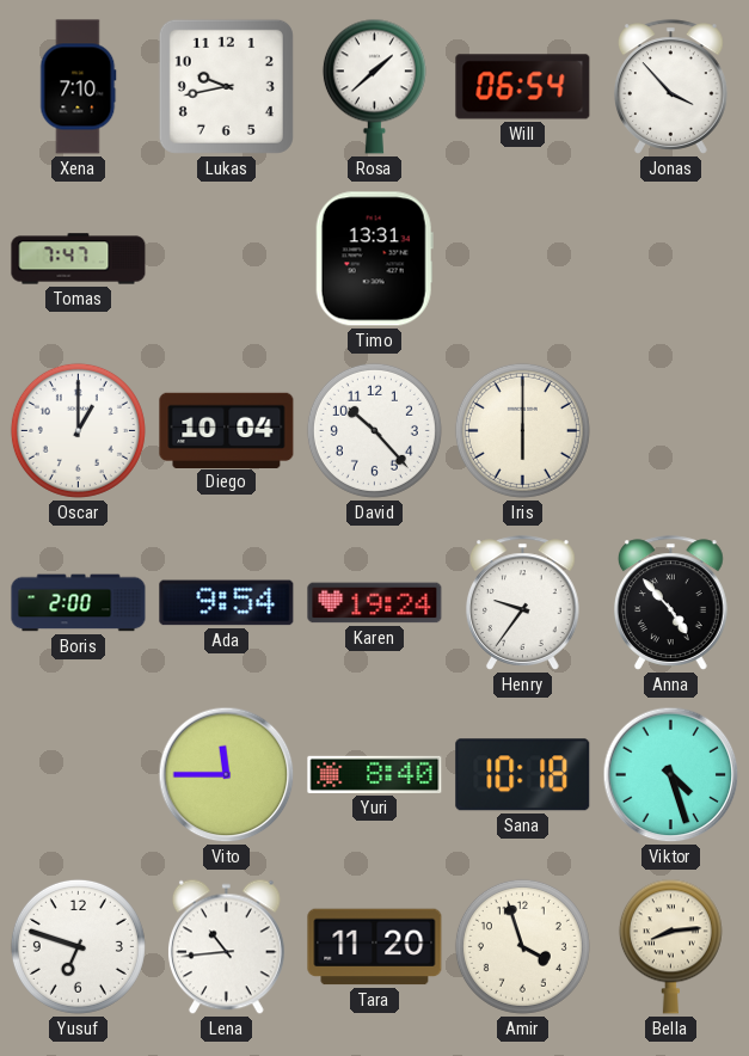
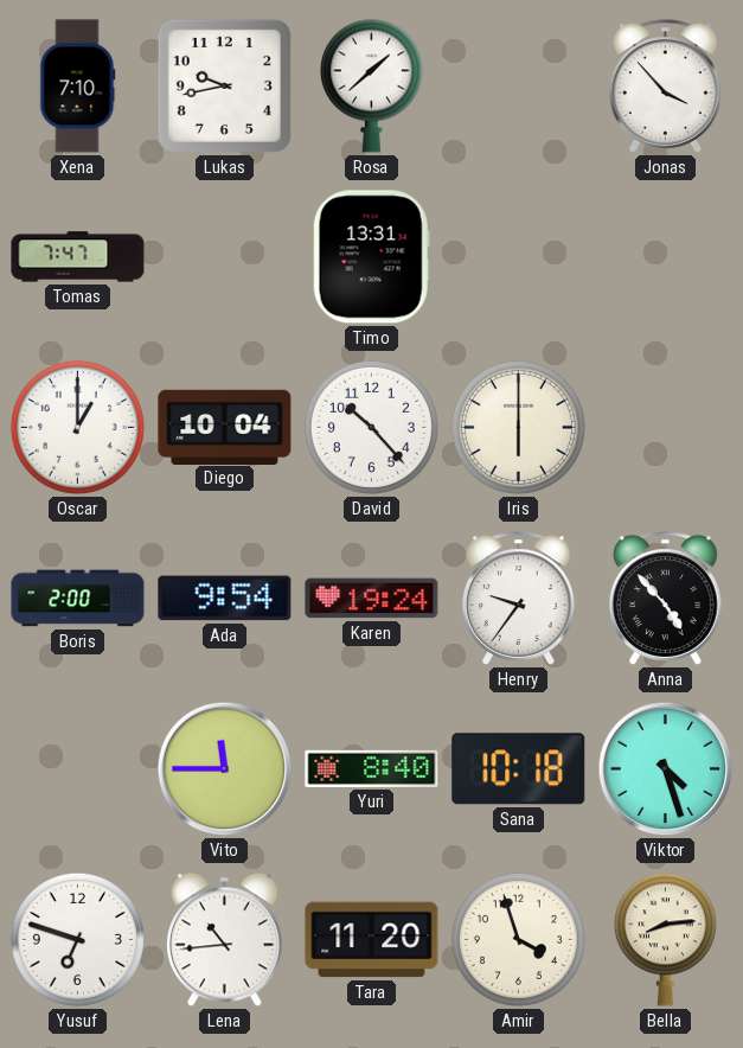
Will: 06:54 -> none
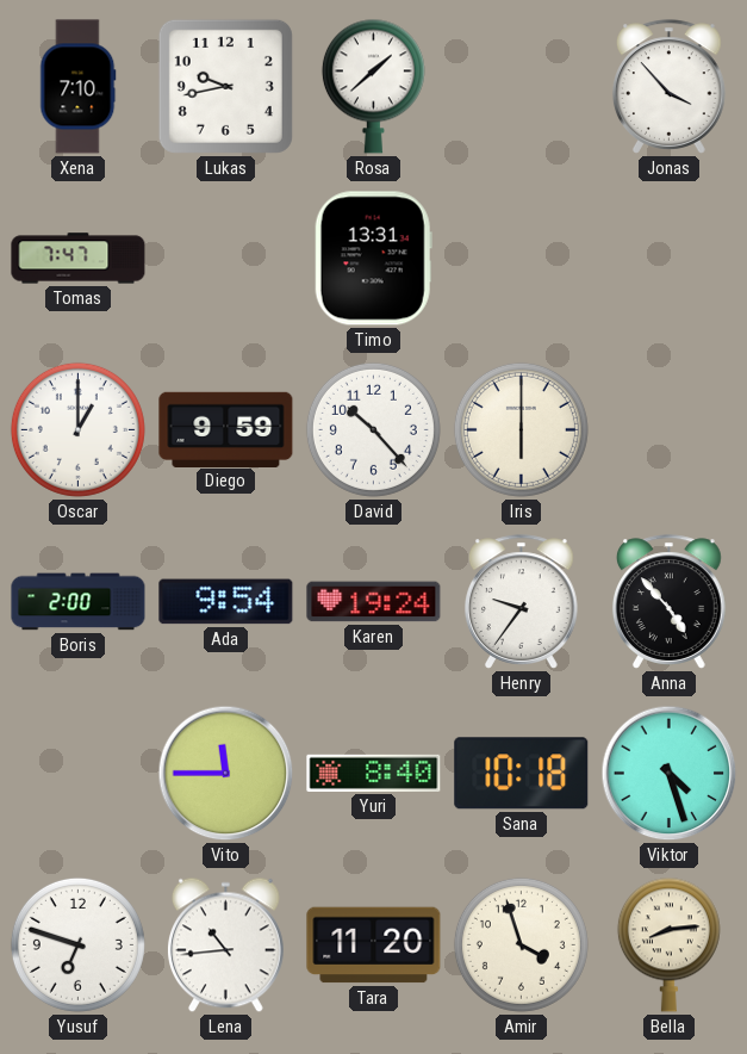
Diego: 10:04 -> 9:59
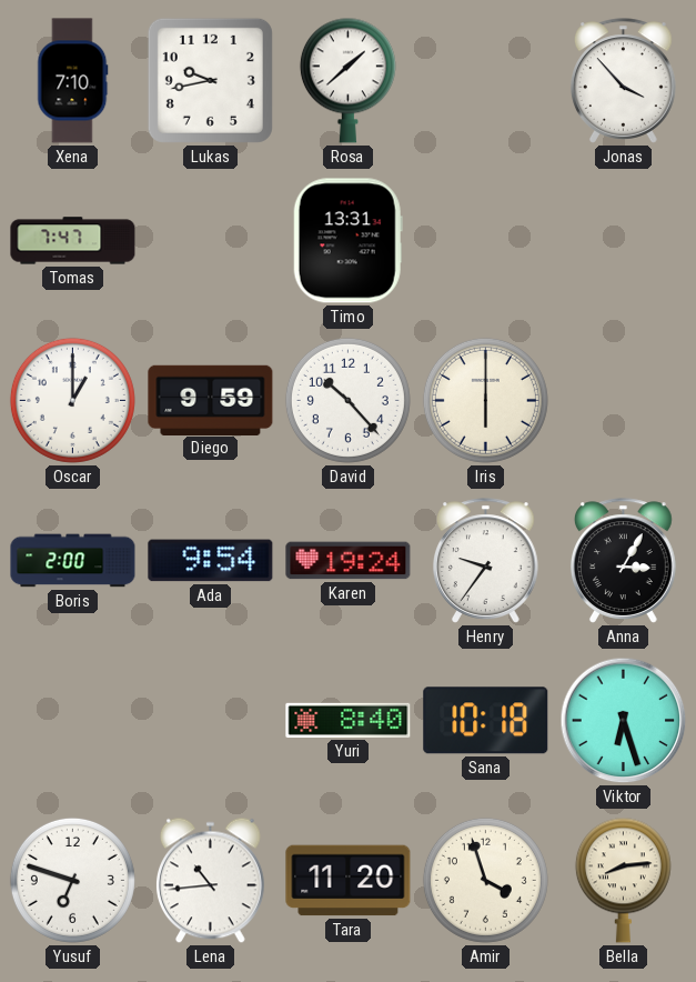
Anna: 4:53 -> 3:05
Vito: 11:45 -> none
Viktor: 4:27 -> 6:27
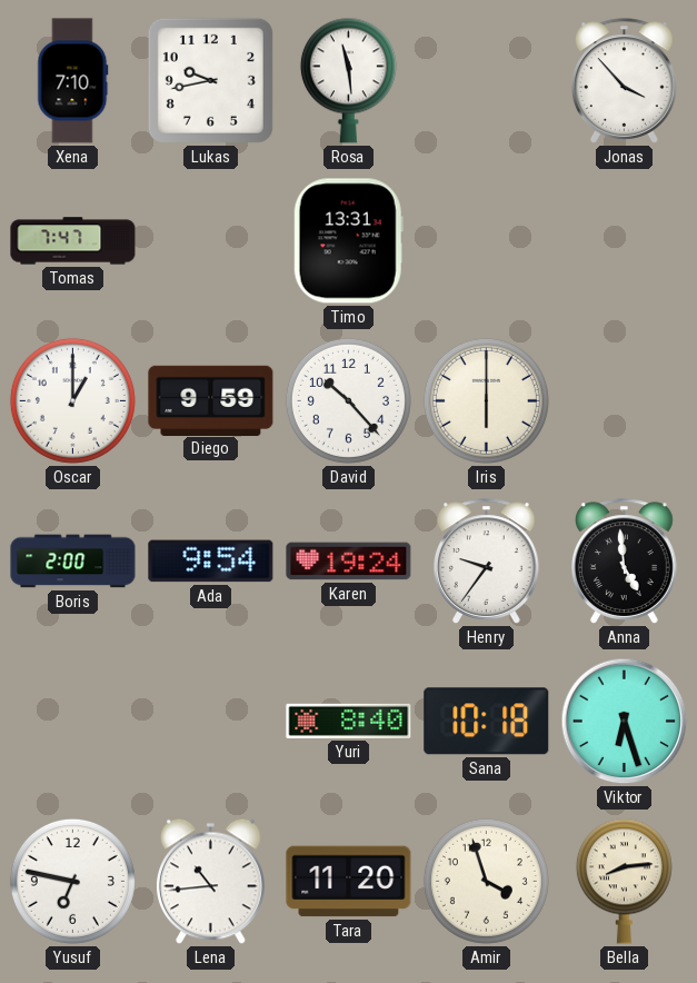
Rosa: 1:38 -> 11:29
Anna: 3:05 -> 4:59
Yusuf: 6:48 -> 6:47
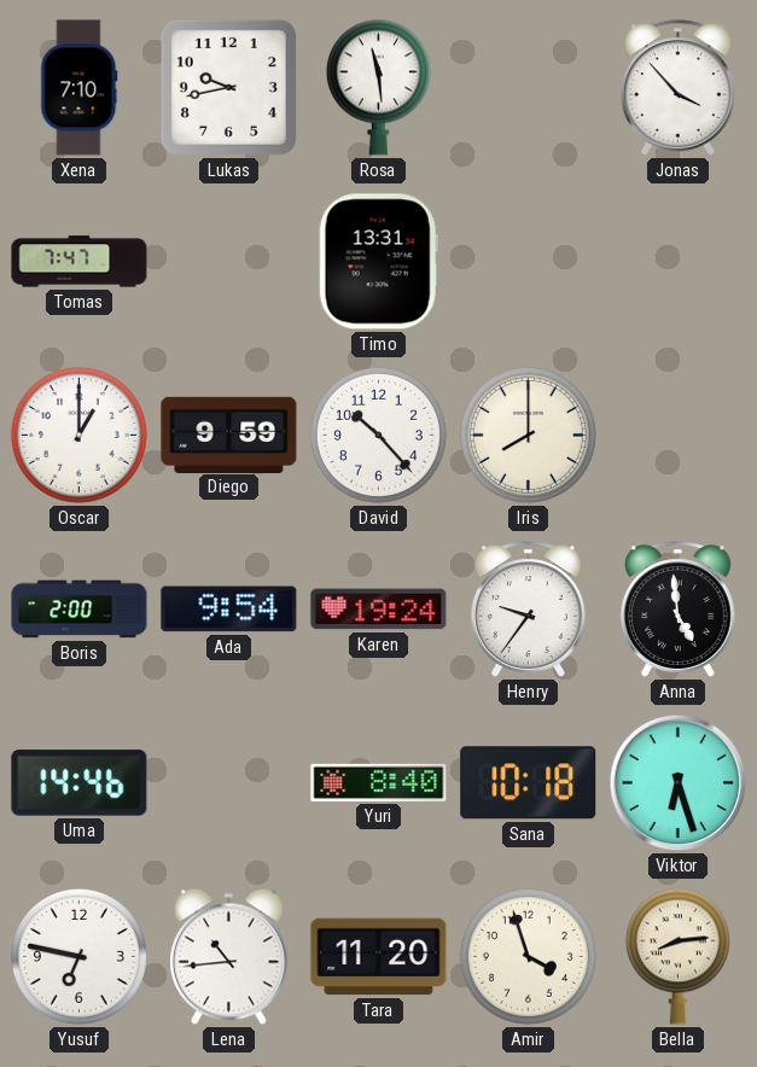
Iris: 6:00 -> 8:00
Uma: none -> 14:46
